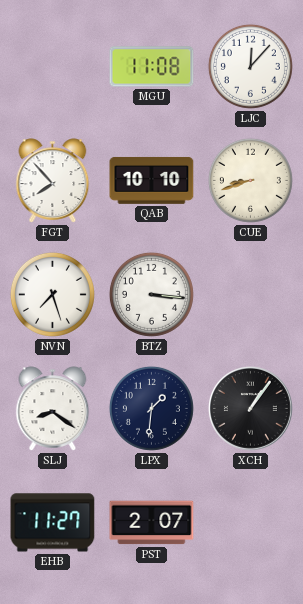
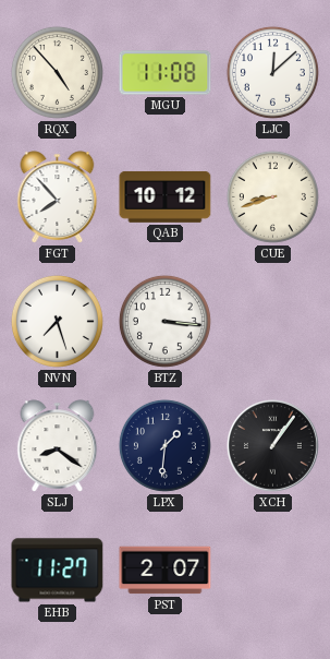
RQX: none -> 4:53
LJC: 12:07 -> 12:08
QAB: 10:10 -> 10:12
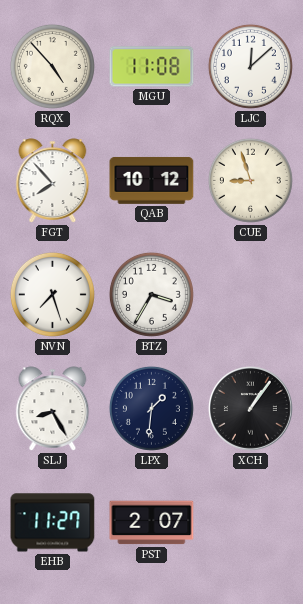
CUE: 8:42 -> 8:57
BTZ: 3:16 -> 3:35
SLJ: 8:21 -> 8:25
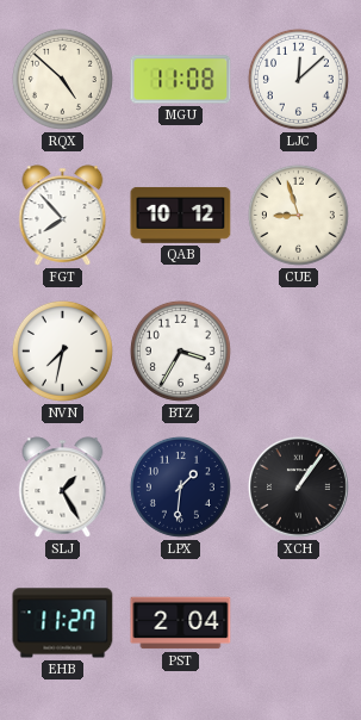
RQX: 4:53 -> 4:52
NVN: 7:27 -> 7:32
SLJ: 8:25 -> 1:25
PST: 2:07 -> 2:04
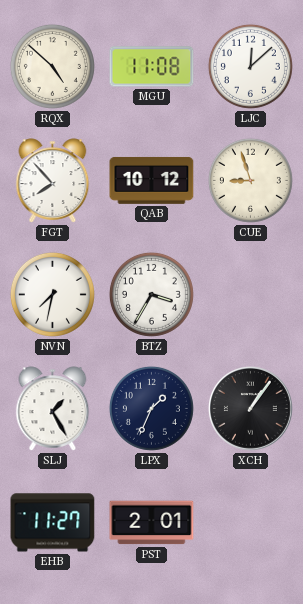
LPX: 1:31 -> 1:34
PST: 2:04 -> 2:01
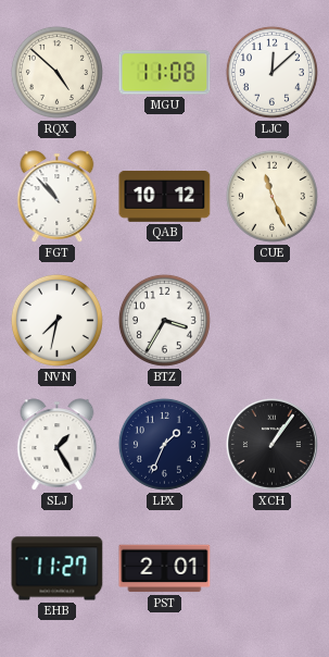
FGT: 7:53 -> 10:53
CUE: 8:57 -> 11:26
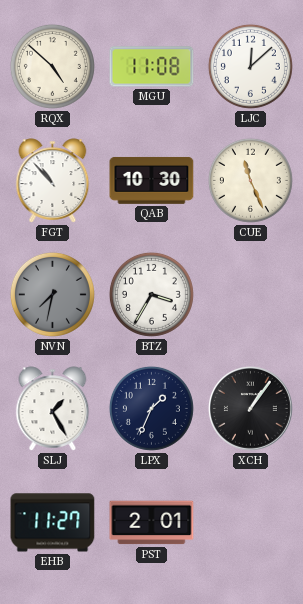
QAB: 10:12 -> 10:30
NVN dial: white -> grey
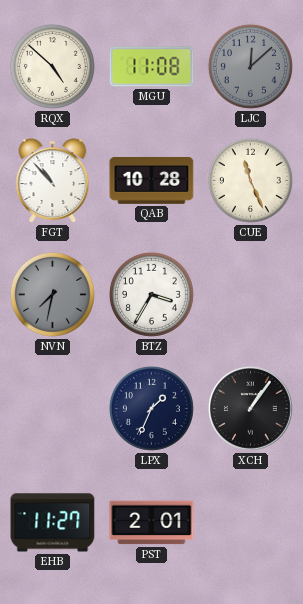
LJC dial: white -> grey
QAB: 10:30 -> 10:28
SLJ: 1:25 -> none
